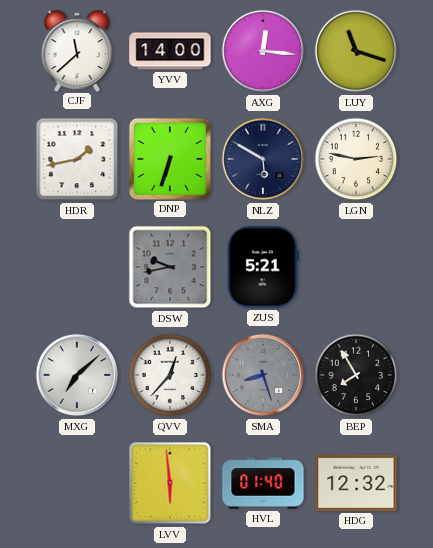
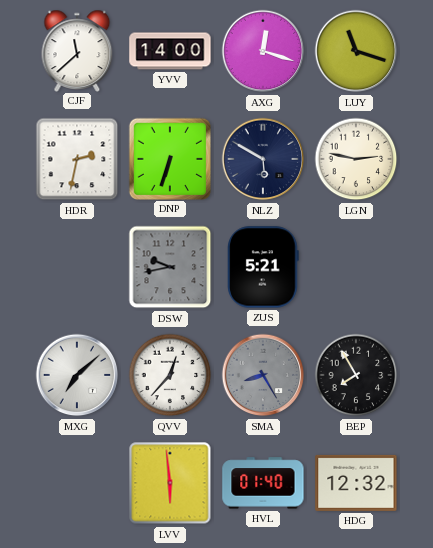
AXG: 12:16 -> 12:18
HDR: 1:43 -> 2:32
SMA: 8:27 -> 8:25
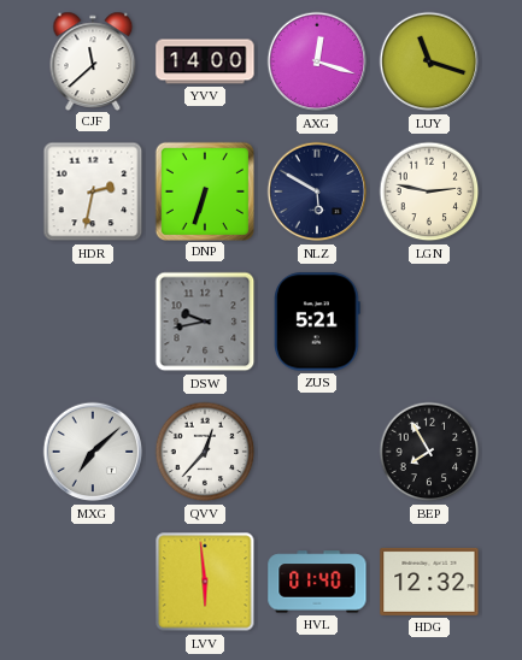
SMA: 8:25 -> none
